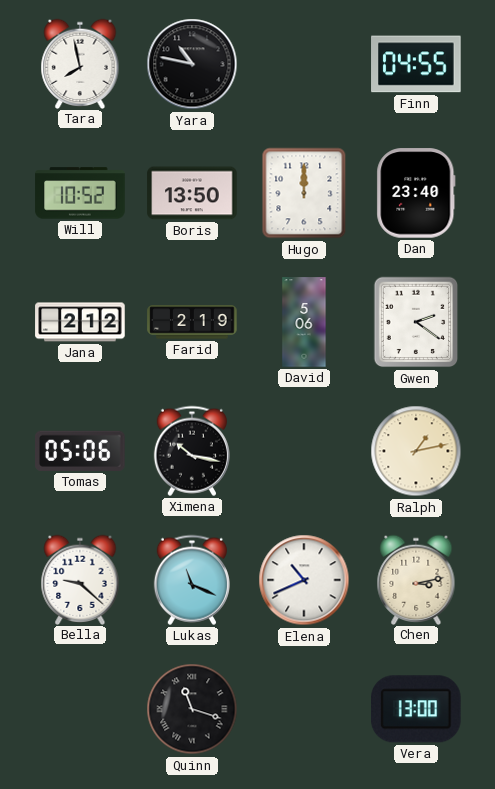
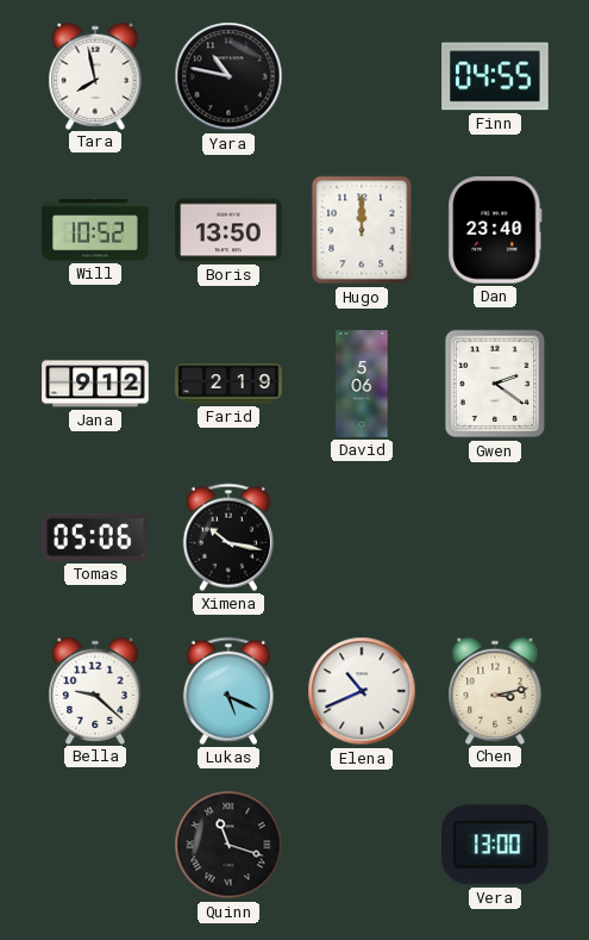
Jana: 2:12 -> 9:12
Ralph: 1:13 -> none
Lukas: 11:19 -> 5:19
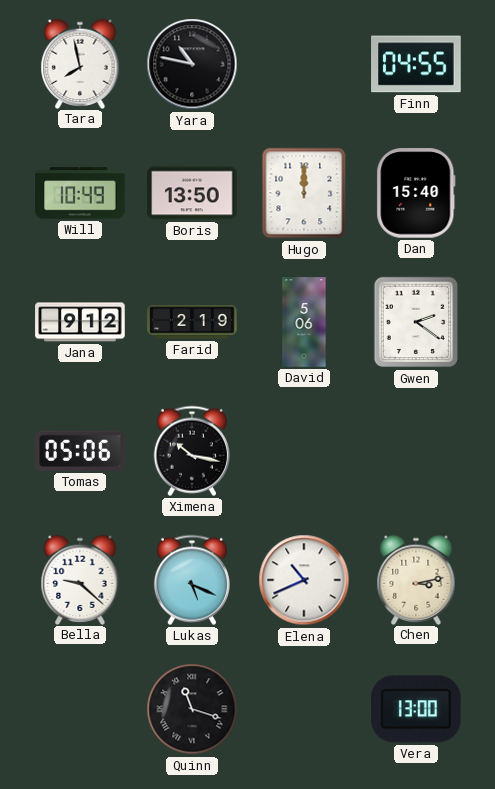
Will: 10:52 -> 10:49
Dan: 23:40 -> 15:40
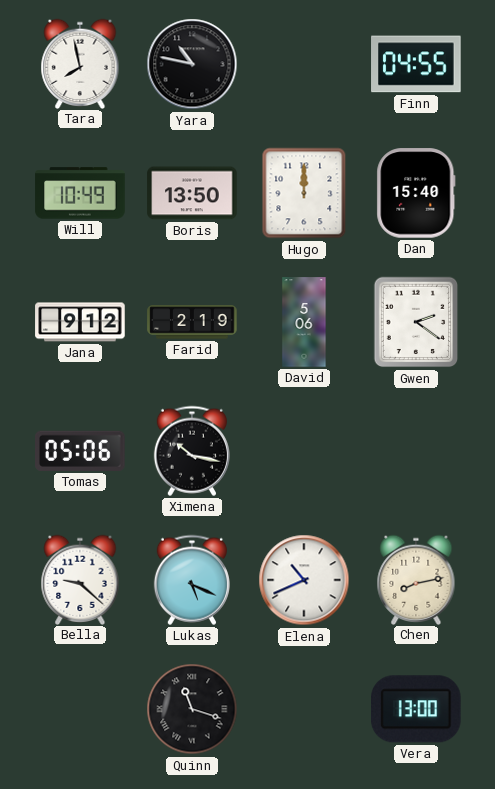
Chen: 3:13 -> 8:13
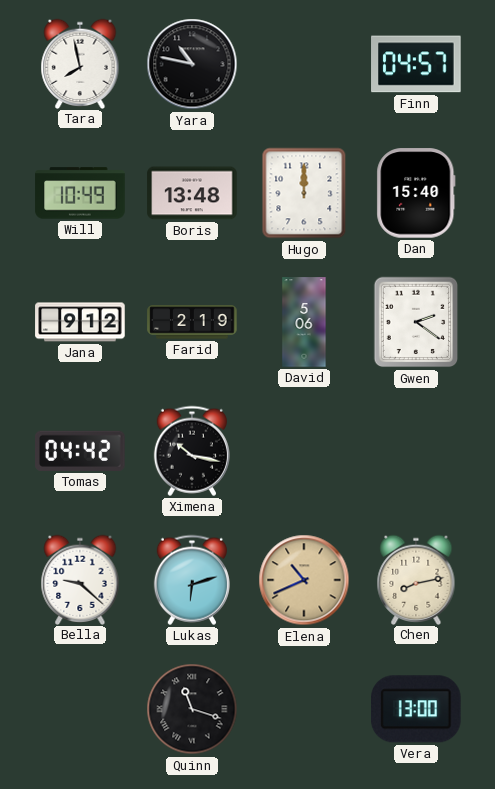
Finn: 04:55 -> 04:57
Boris: 13:50 -> 13:48
Tomas: 05:06 -> 04:42
Lukas: 5:19 -> 6:12
Elena dial: white -> champagne
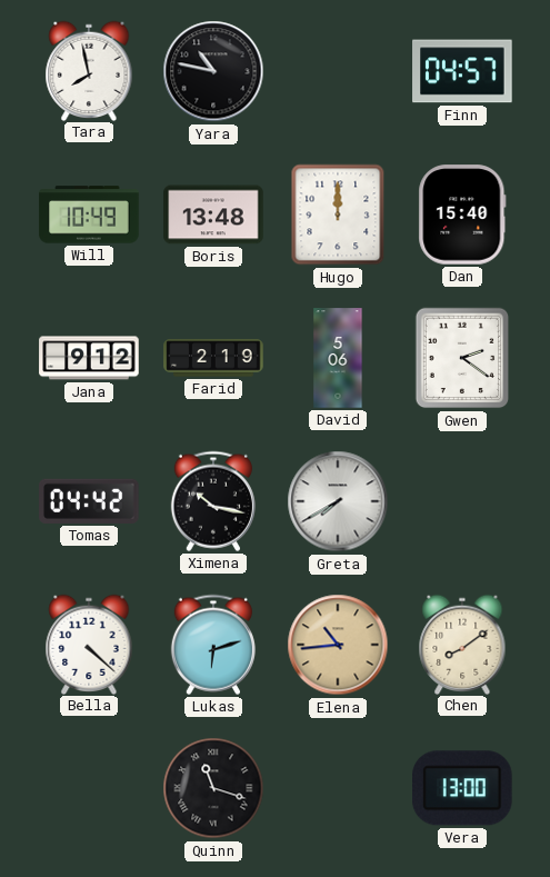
Greta: none -> 7:40
Bella: 9:22 -> 4:22
Elena: 10:41 -> 10:44
Chen: 8:13 -> 8:09
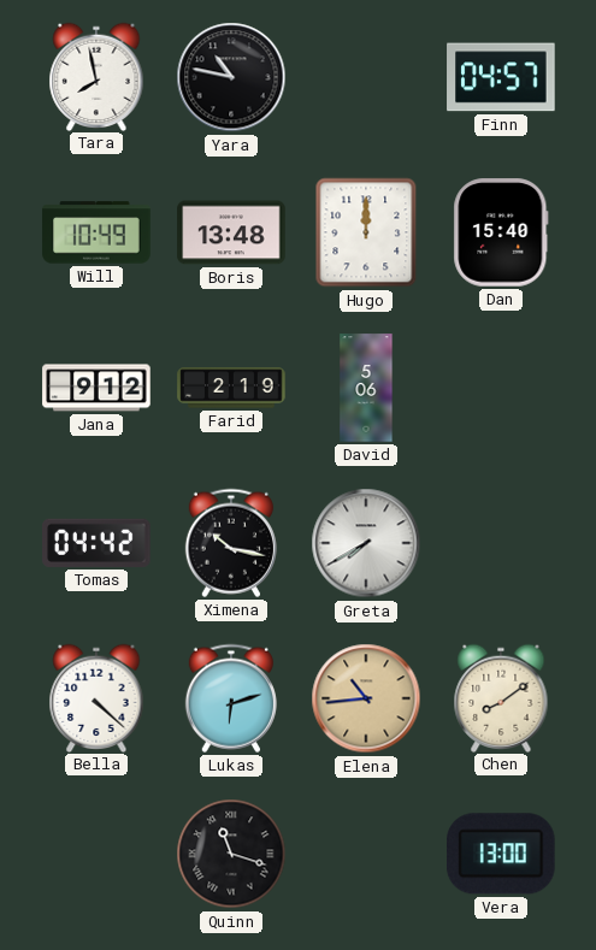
Gwen: 2:21 -> none
